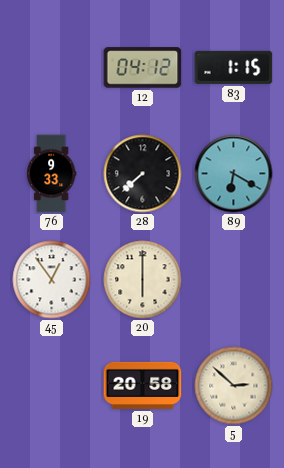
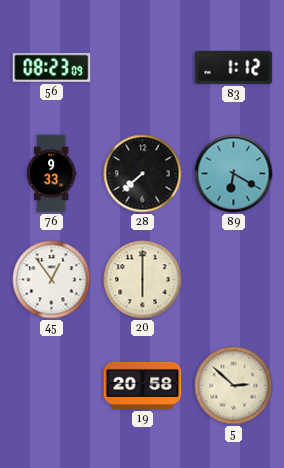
56: none -> 08:23
12: 04:12 -> none
83: 1:15 -> 1:12
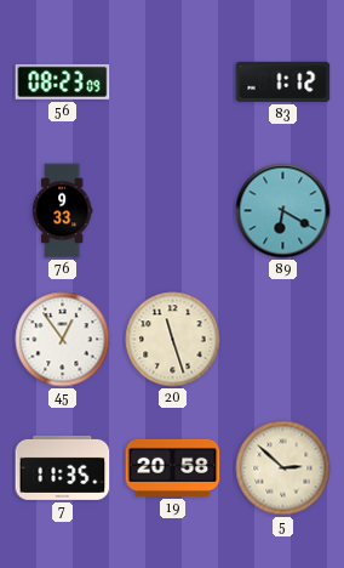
28: 7:38 -> none
20: 6:00 -> 11:27
7: none -> 11:35
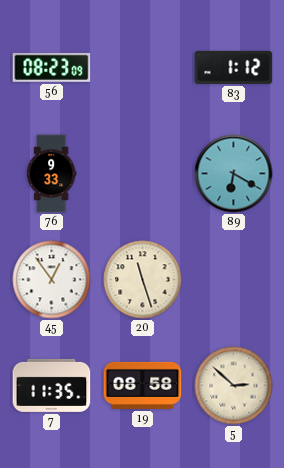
19: 20:58 -> 08:58
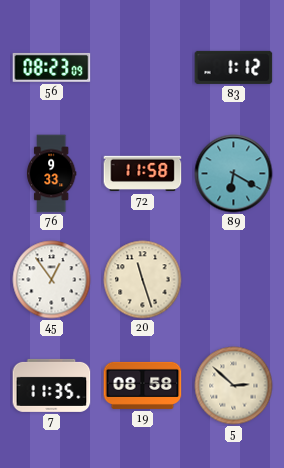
72: none -> 11:58
